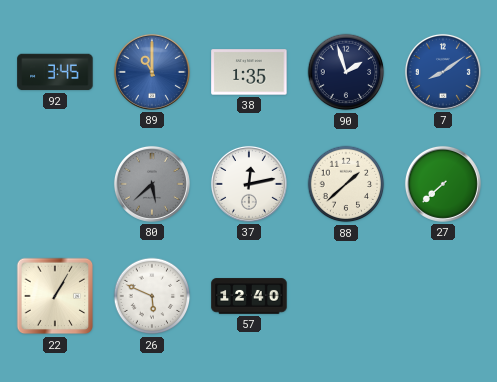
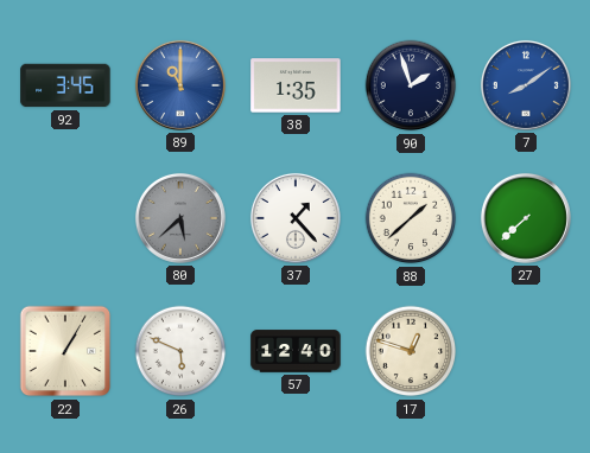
37: 12:13 -> 1:23
17: none -> 12:48
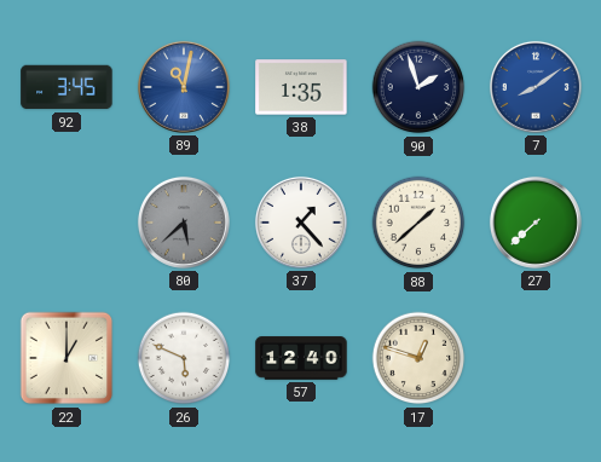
89: 11:00 -> 11:02
22: 1:05 -> 1:00
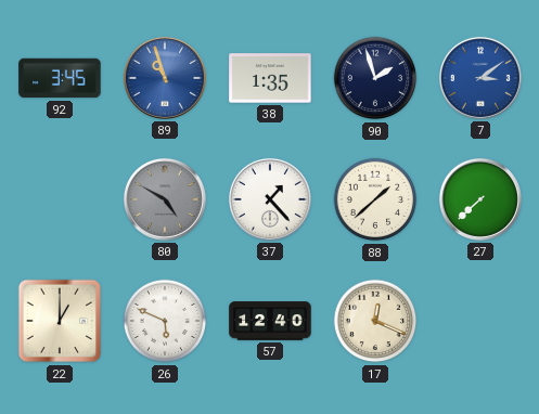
89: 11:02 -> 10:57
7: 8:09 -> 3:09
80: 5:38 -> 4:50
17: 12:48 -> 12:19
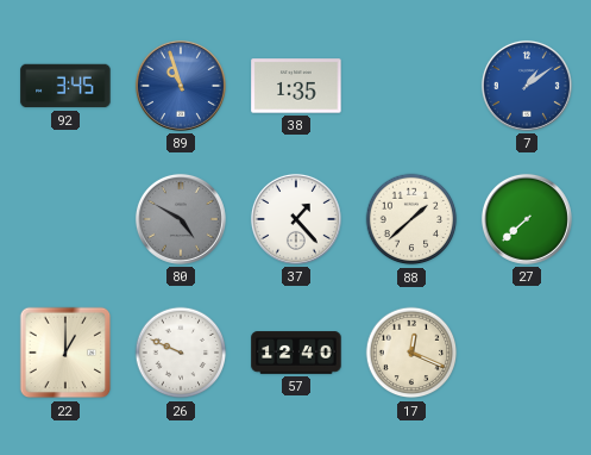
90: 1:57 -> none
7: 3:09 -> 1:09
26: 5:49 -> 9:49
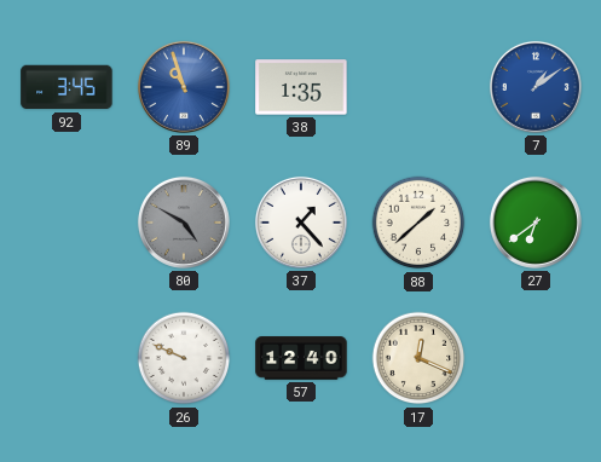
27: 7:38 -> 6:39
22: 1:00 -> none
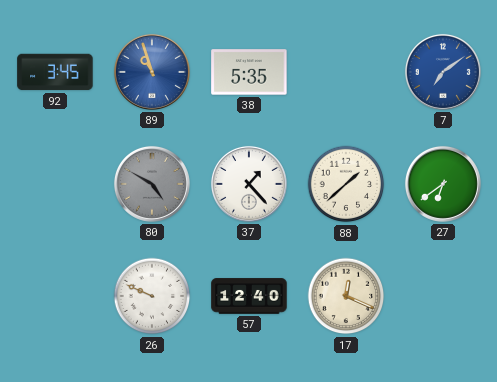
38: 1:35 -> 5:35
7: 1:09 -> 7:09
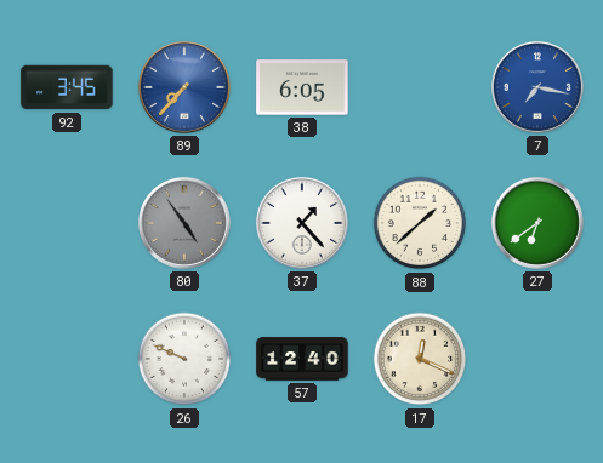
89: 10:57 -> 7:37
38: 5:35 -> 6:05
7: 7:09 -> 7:17
80: 4:50 -> 4:54
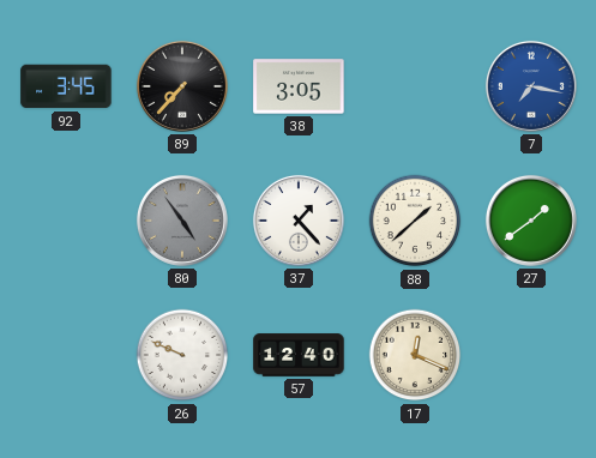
89 dial: blue -> black
38: 6:05 -> 3:05
27: 6:39 -> 1:39
